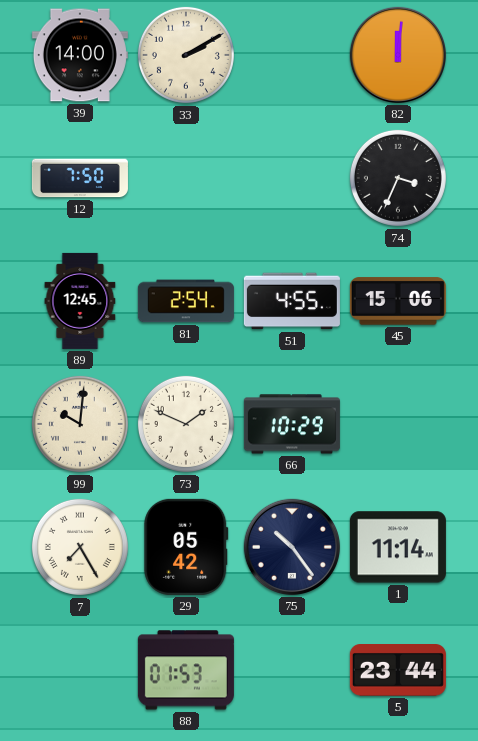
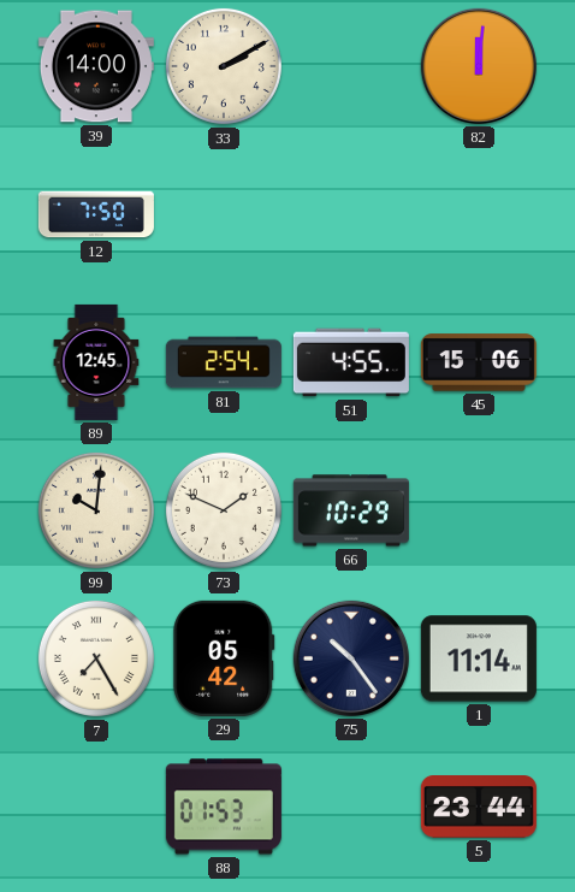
74: 3:34 -> none
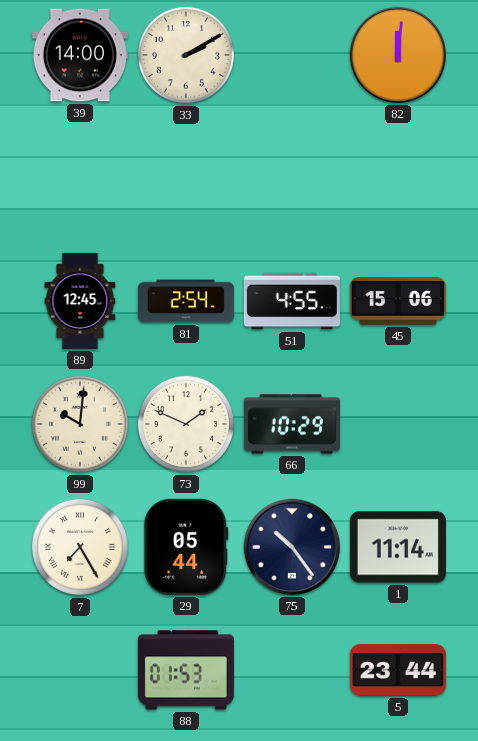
12: 7:50 -> none
29: 05:42 -> 05:44
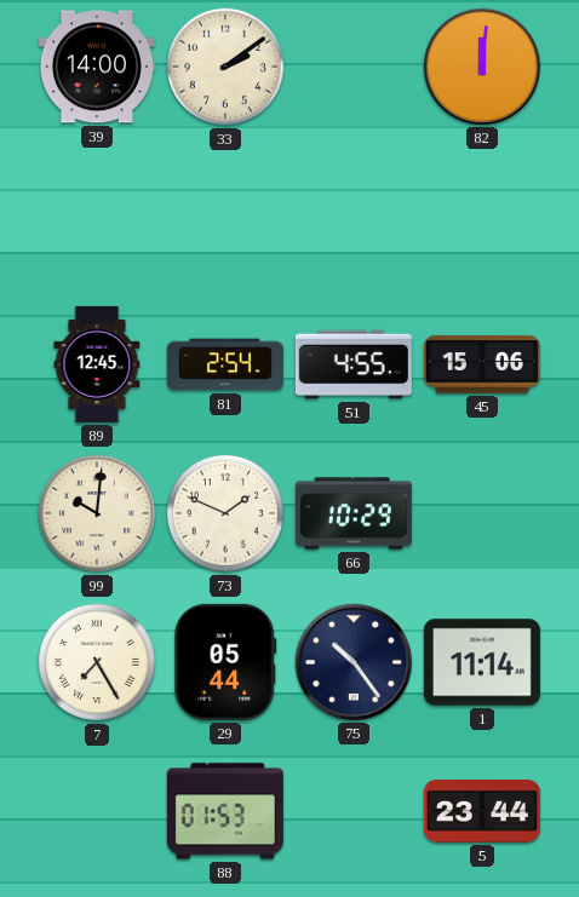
33: 2:10 -> 2:09
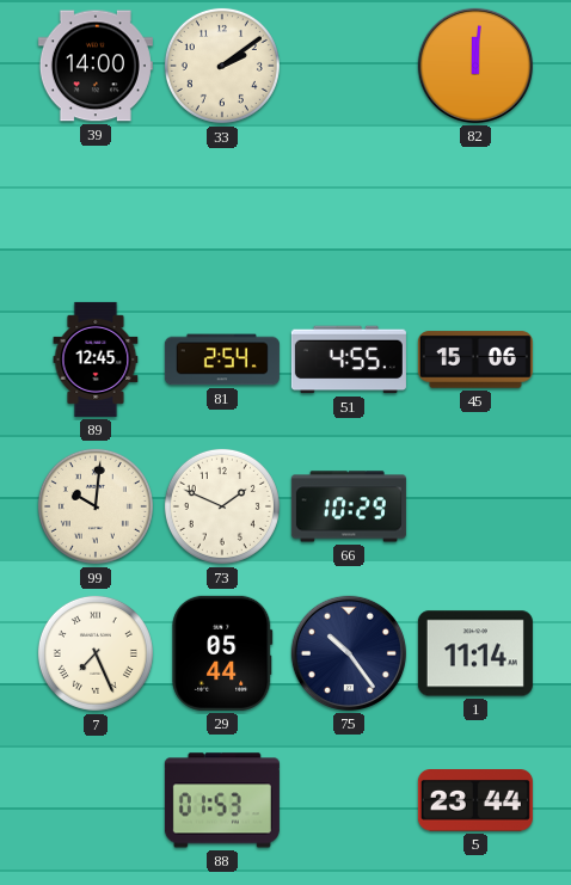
7: 7:25 -> 7:26
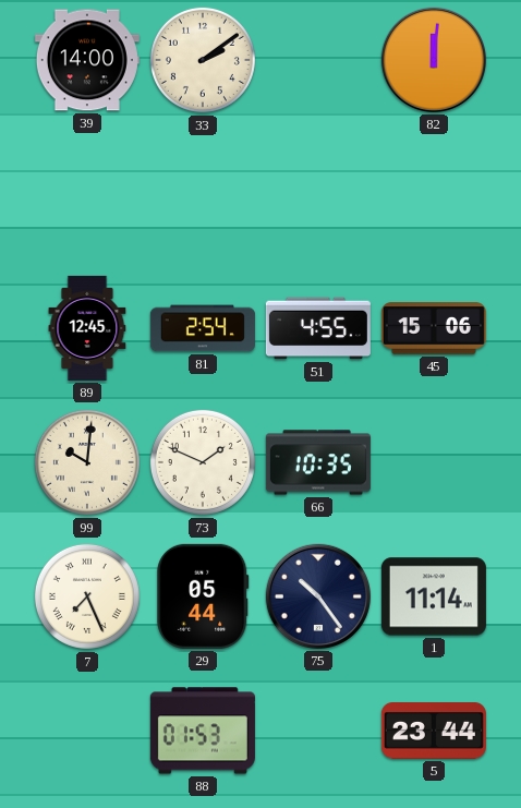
66: 10:29 -> 10:35
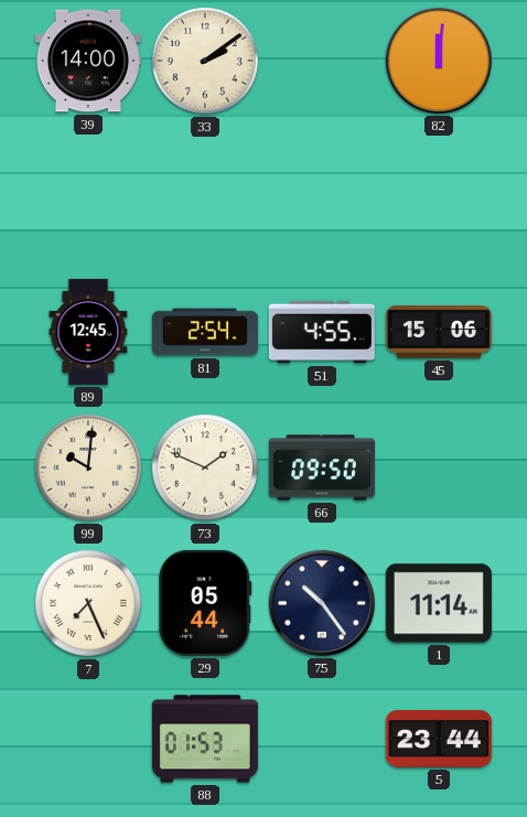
66: 10:35 -> 09:50
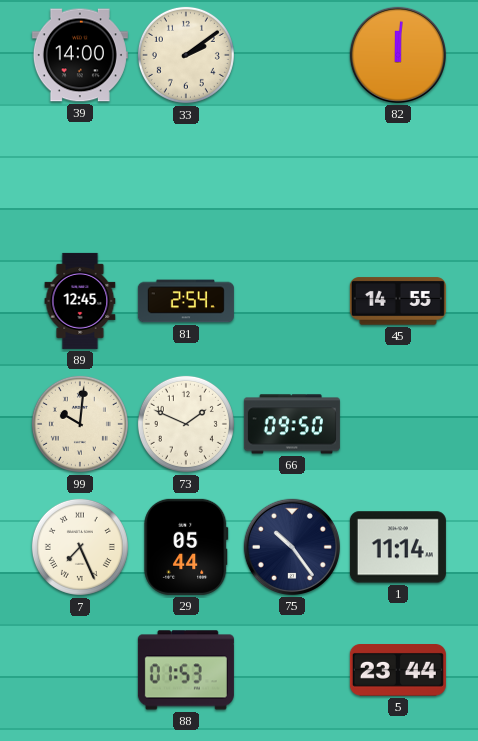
51: 4:55 -> none
45: 15:06 -> 14:55
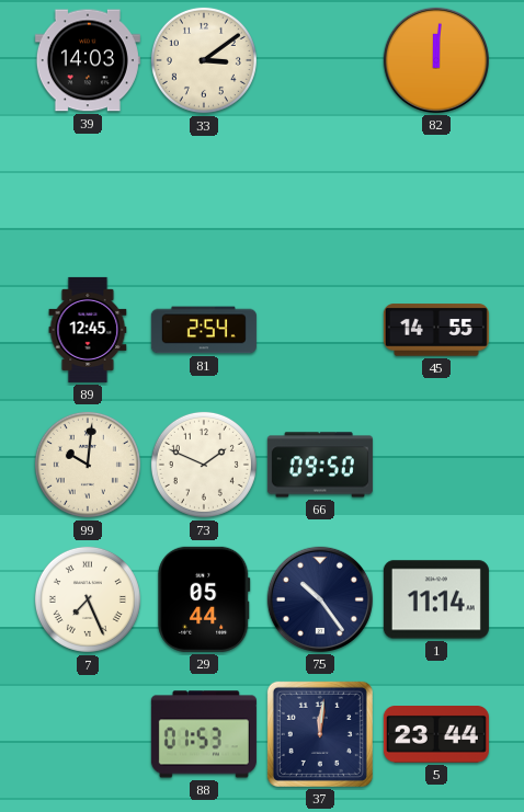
39: 14:00 -> 14:03
33: 2:09 -> 3:09
37: none -> 12:01
